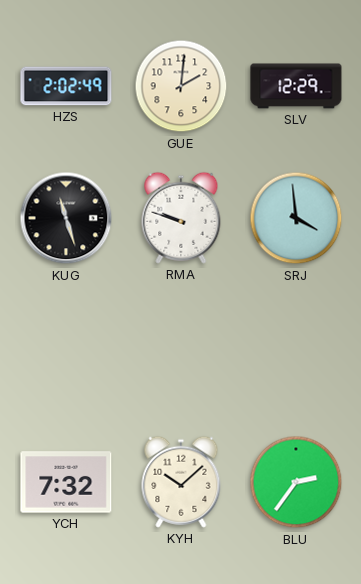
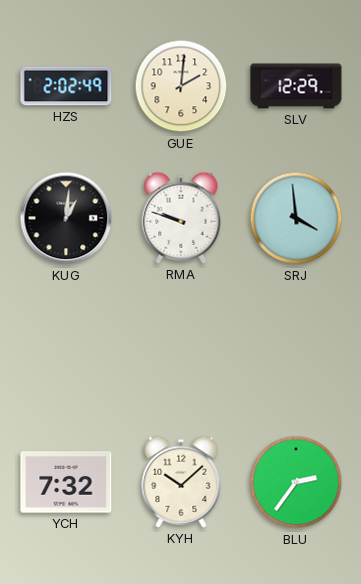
KUG: 11:27 -> 1:01
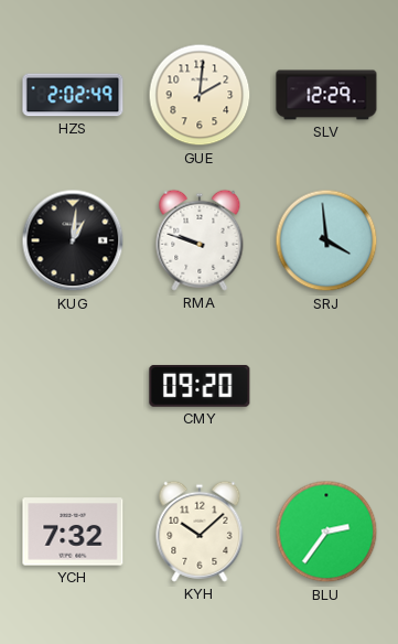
CMY: none -> 09:20
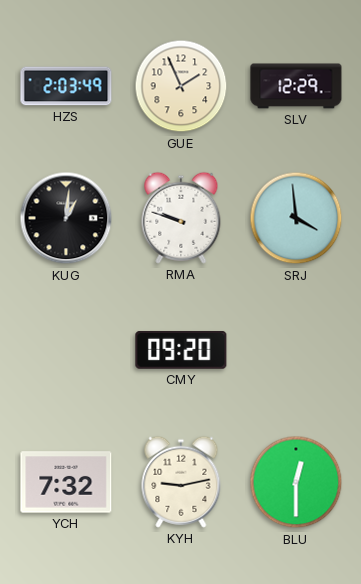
HZS: 2:02 -> 2:03
GUE: 2:01 -> 1:56
KYH: 10:08 -> 9:13
BLU: 2:36 -> 12:30
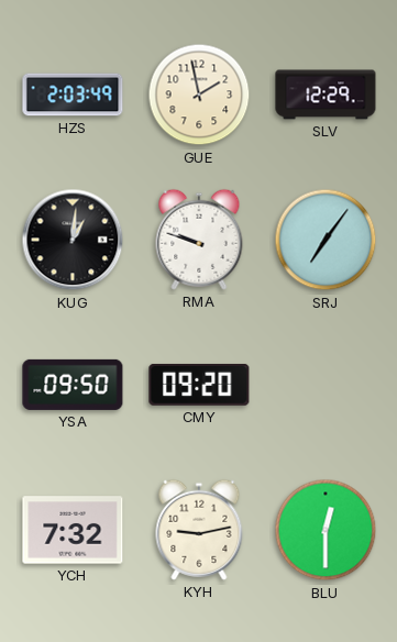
GUE: 1:56 -> 1:58
SRJ: 3:59 -> 7:06
YSA: none -> 09:50
